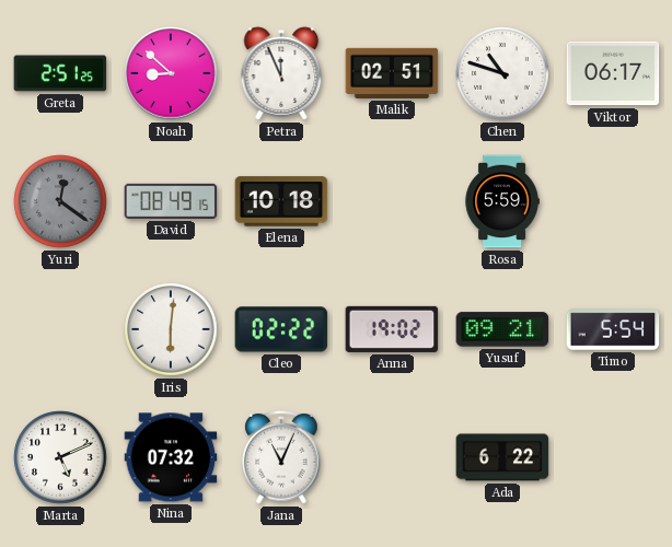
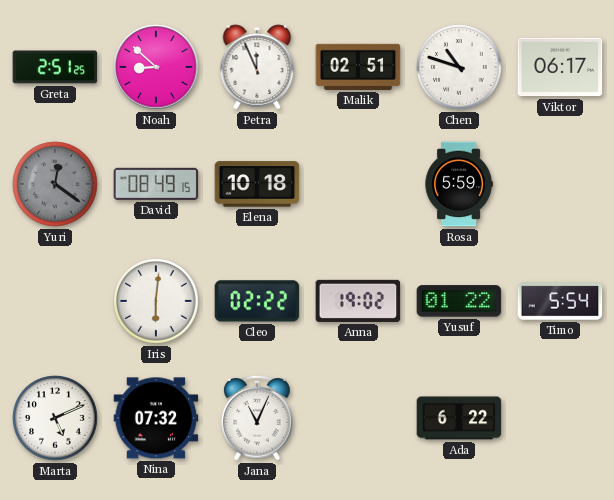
Yusuf: 09:21 -> 01:22
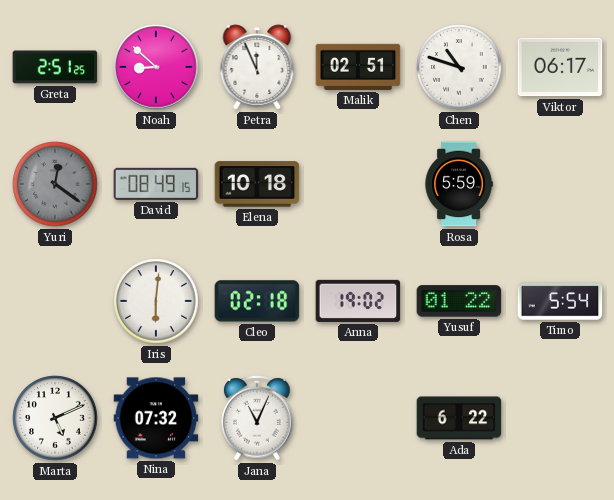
Cleo: 02:22 -> 02:18
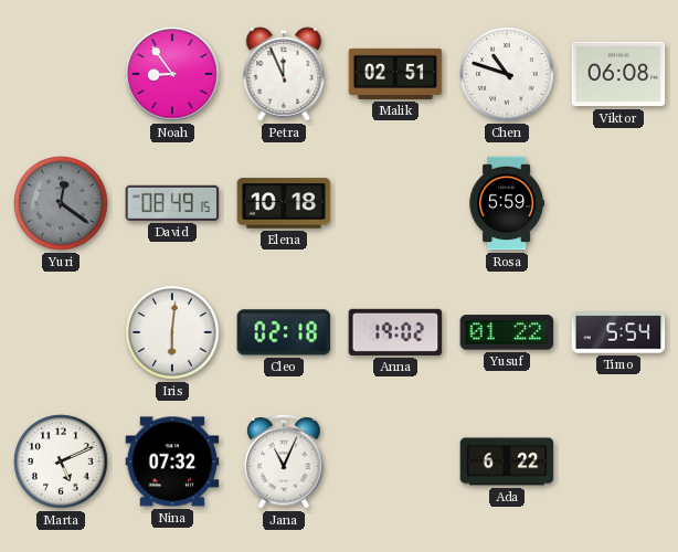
Greta: 2:51 -> none
Noah: 8:52 -> 8:54
Viktor: 06:17 -> 06:08
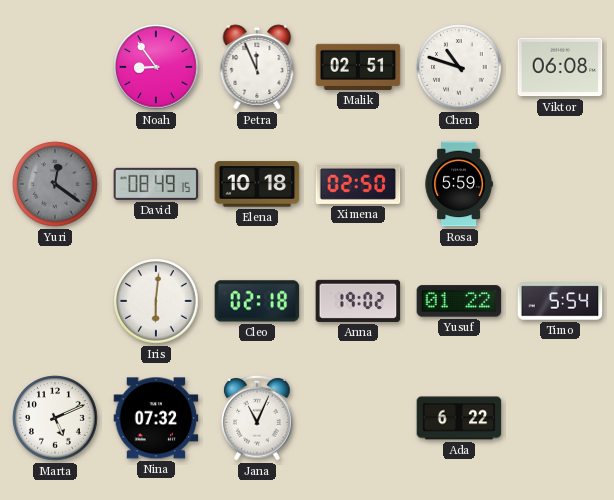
Ximena: none -> 02:50
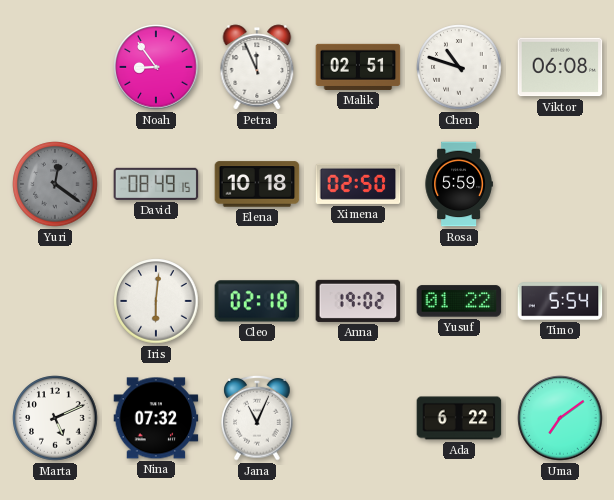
Uma: none -> 7:09
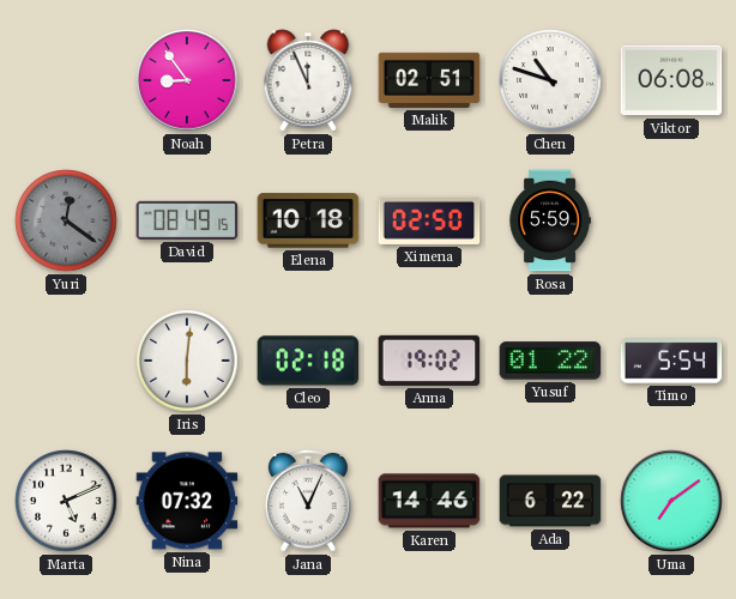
Karen: none -> 14:46
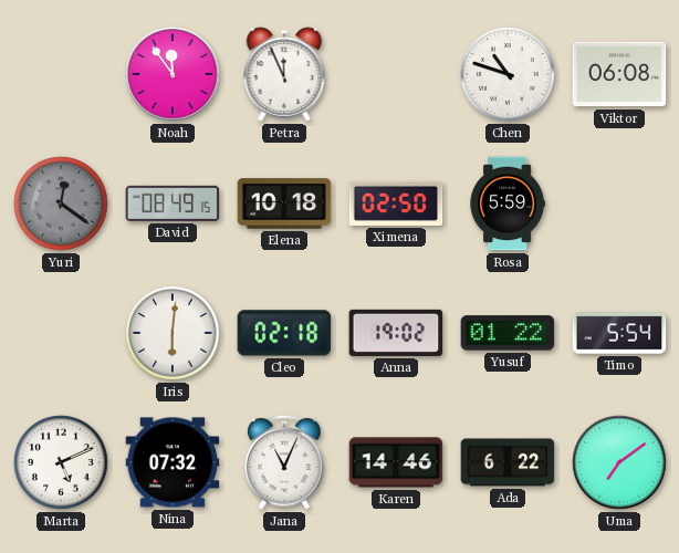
Noah: 8:54 -> 11:54
Malik: 02:51 -> none
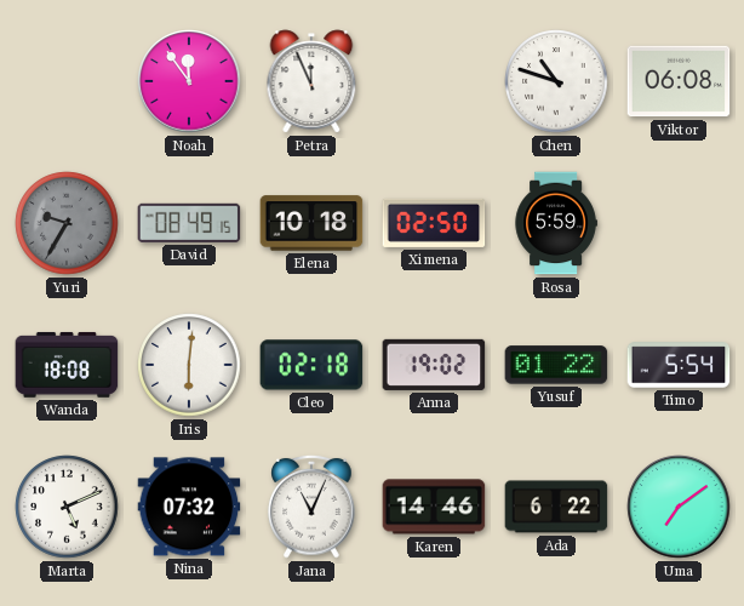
Yuri: 12:21 -> 9:35
Wanda: none -> 18:08
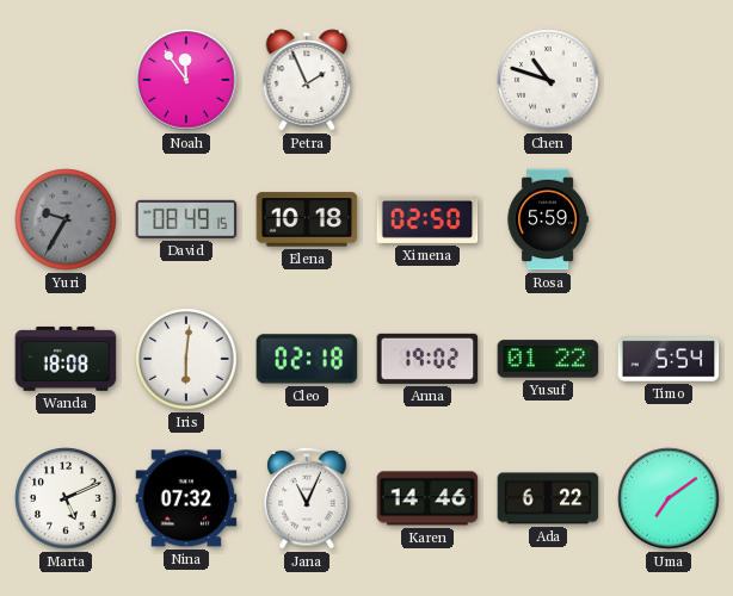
Petra: 11:56 -> 1:56
Viktor: 06:08 -> none
